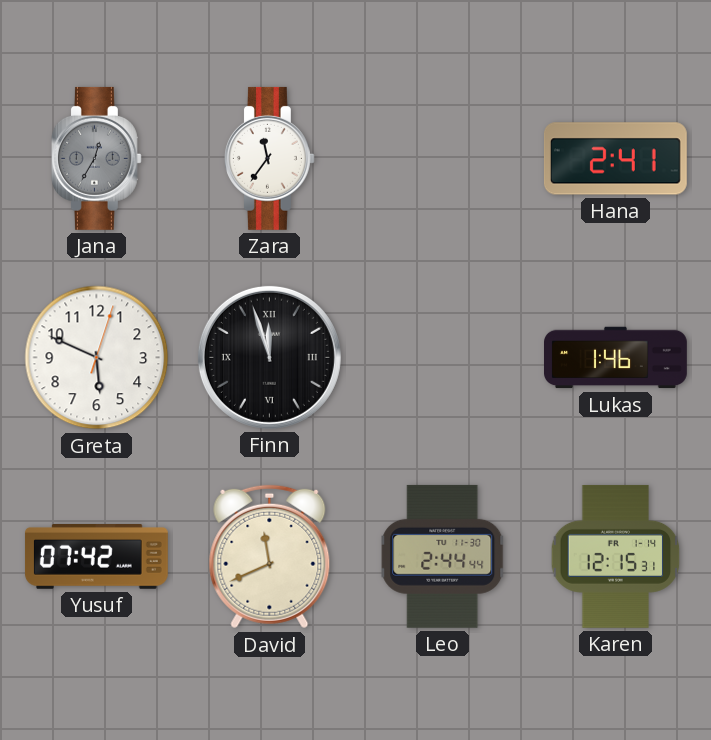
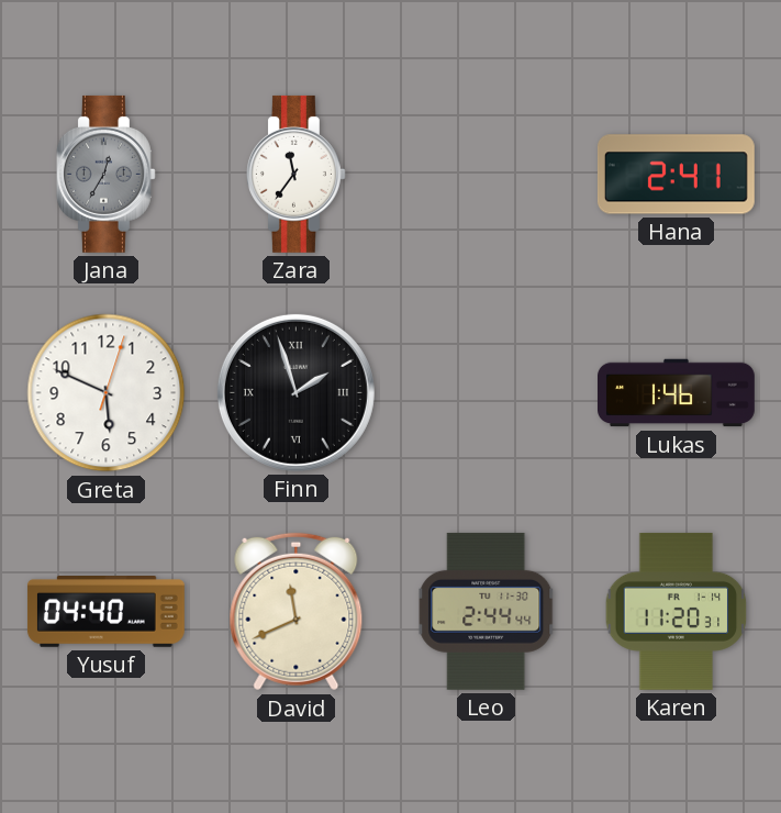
Finn: 11:57 -> 1:57
Yusuf: 07:42 -> 04:40
Karen: 12:15 -> 11:20
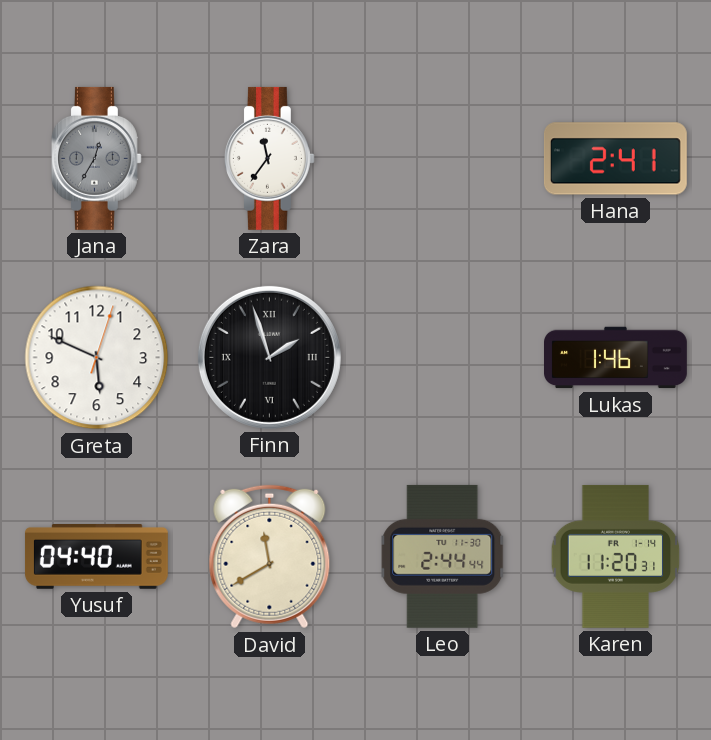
David: 11:41 -> 11:40
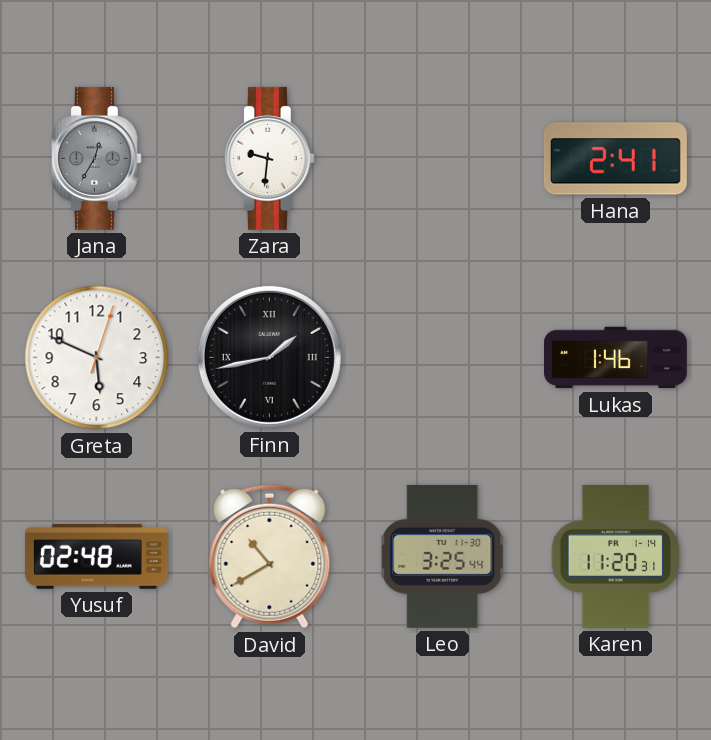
Zara: 11:36 -> 9:31
Finn: 1:57 -> 1:43
Yusuf: 04:40 -> 02:48
David: 11:40 -> 10:40
Leo: 2:44 -> 3:25
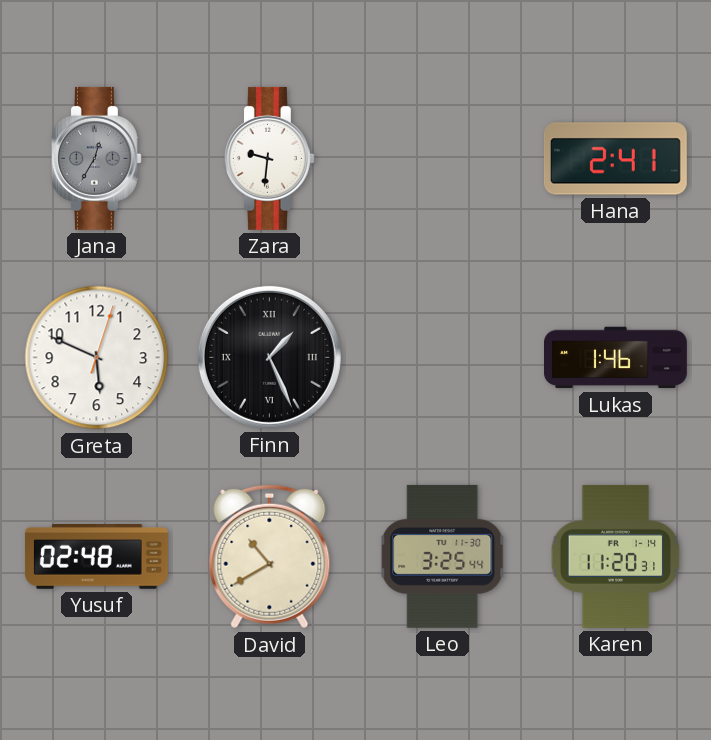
Finn: 1:43 -> 1:26
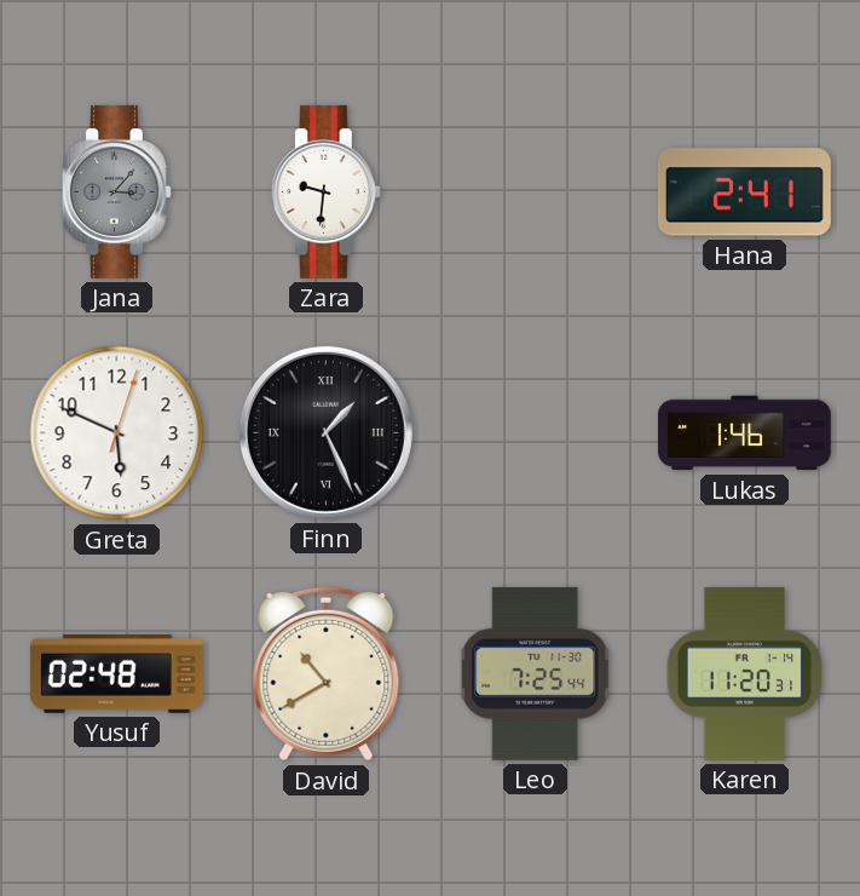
Jana: 12:35 -> 3:07
Leo: 3:25 -> 7:25
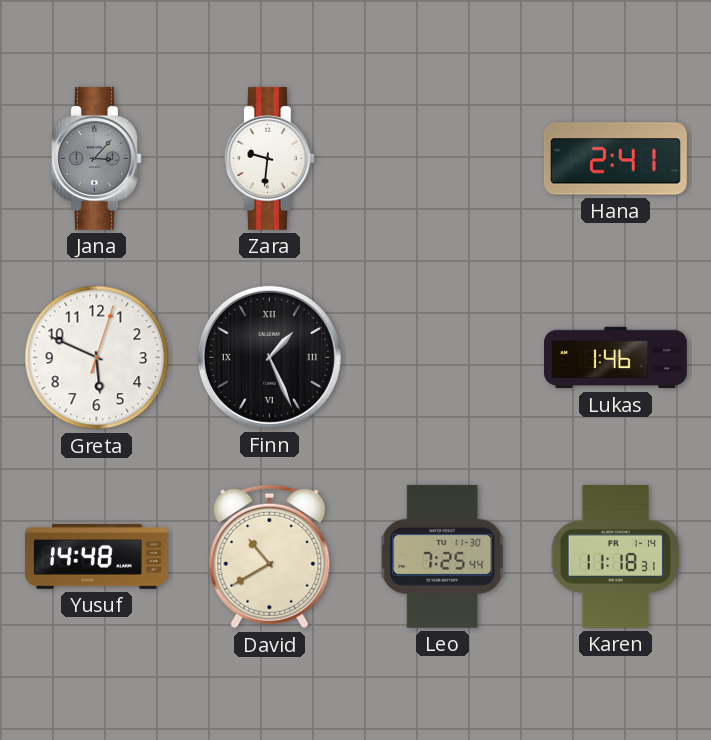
Yusuf: 02:48 -> 14:48
Karen: 11:20 -> 11:18
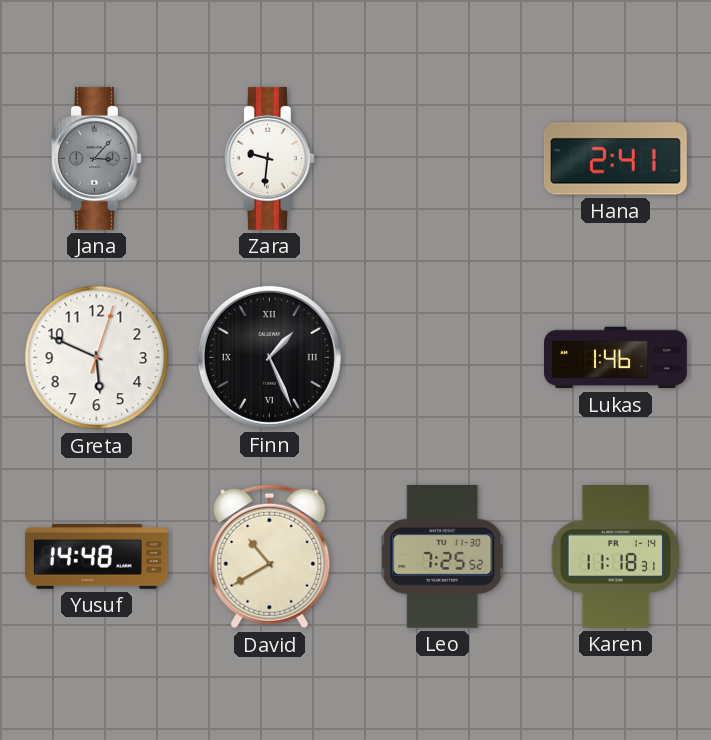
Leo: 7:25:44 -> 7:25:52
